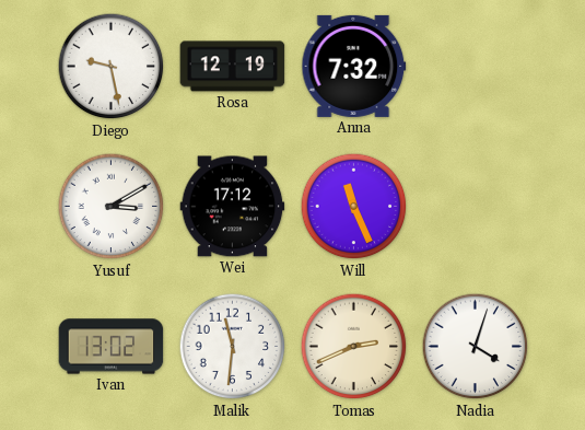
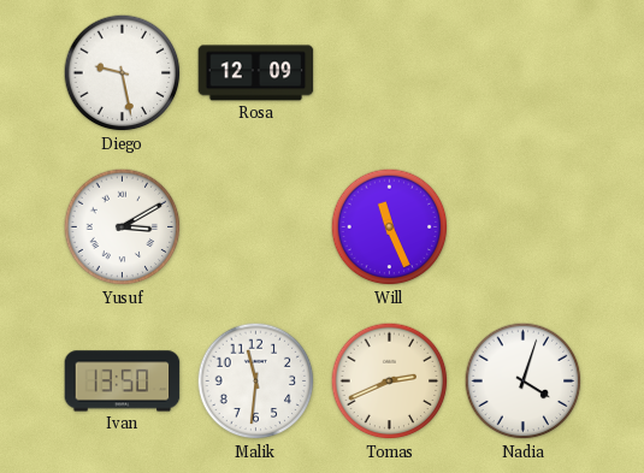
Rosa: 12:19 -> 12:09
Anna: 7:32 -> none
Wei: 17:12 -> none
Ivan: 13:02 -> 13:50
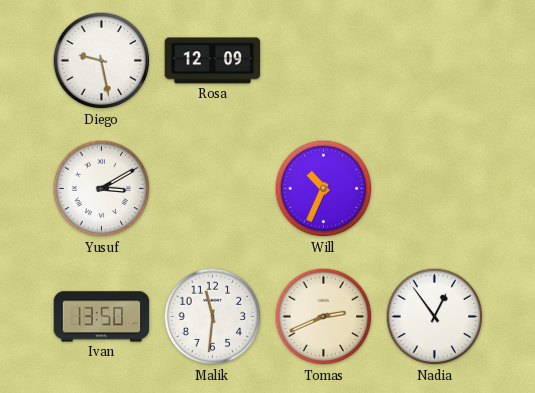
Will: 11:26 -> 10:34
Nadia: 4:03 -> 12:54
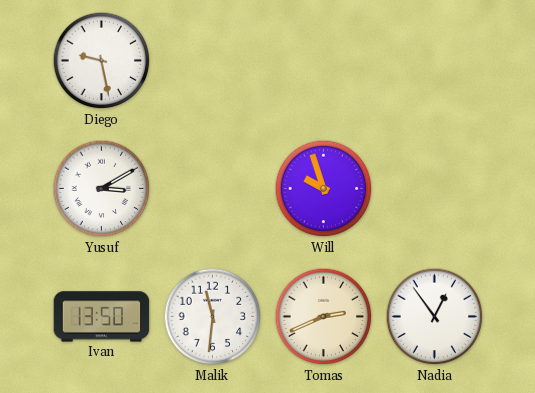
Rosa: 12:09 -> none
Will: 10:34 -> 9:57
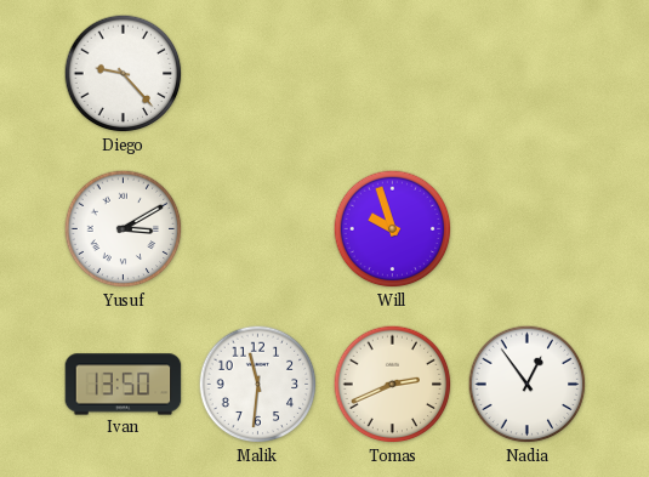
Diego: 9:28 -> 9:23
